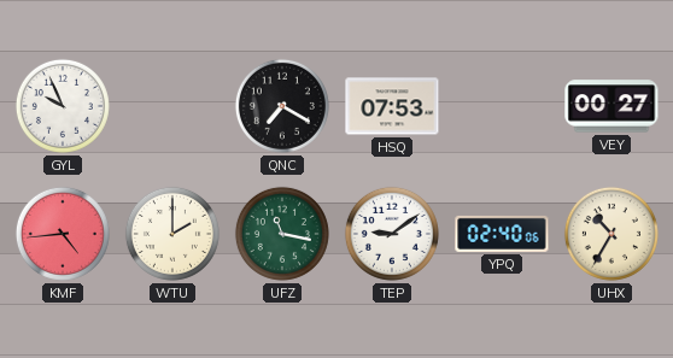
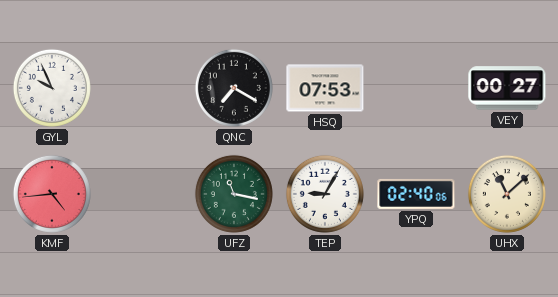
WTU: 2:00 -> none
TEP: 9:09 -> 9:05
UHX: 10:35 -> 11:08
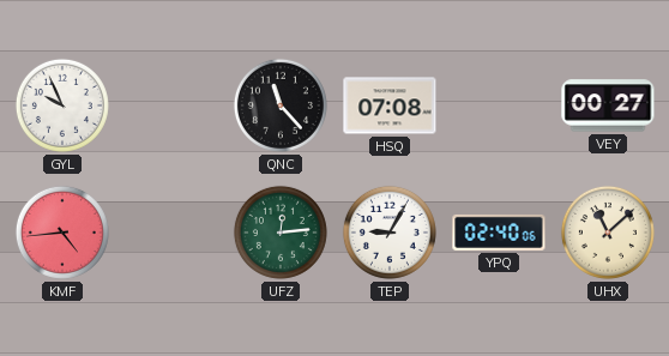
QNC: 7:20 -> 11:23
HSQ: 07:53 -> 07:08
UFZ: 11:17 -> 12:14
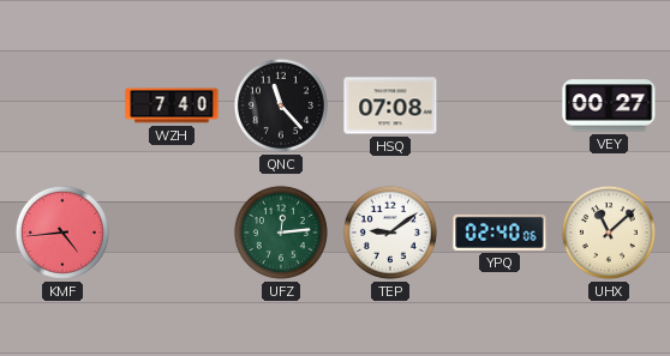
GYL: 9:56 -> none
WZH: none -> 7:40
TEP: 9:05 -> 9:09
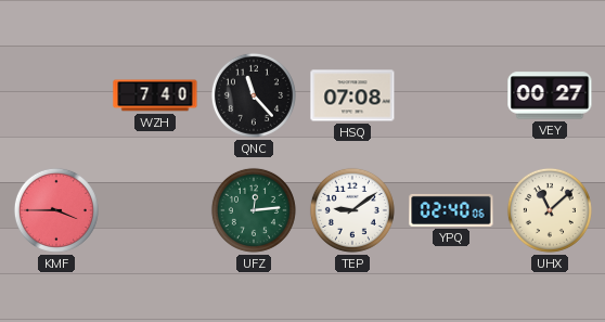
KMF: 4:44 -> 3:45
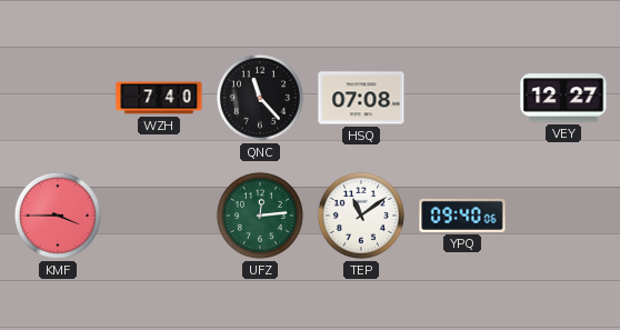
VEY: 00:27 -> 12:27
TEP: 9:09 -> 11:09
YPQ: 02:40 -> 09:40
UHX: 11:08 -> none
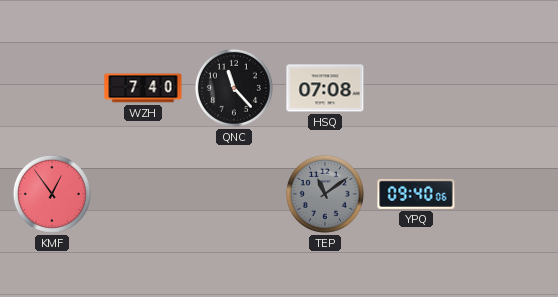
VEY: 12:27 -> none
KMF: 3:45 -> 12:54
UFZ: 12:14 -> none
TEP dial: white -> grey
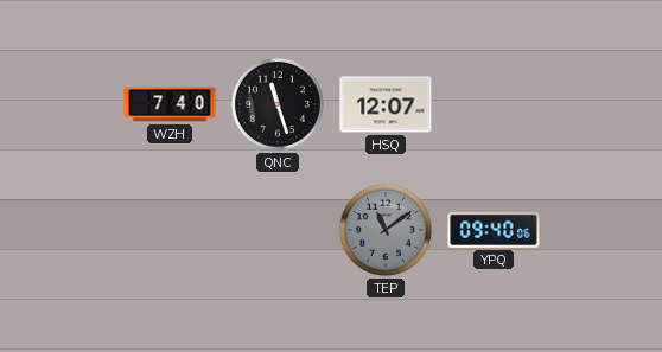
QNC: 11:23 -> 11:27
HSQ: 07:08 -> 12:07
KMF: 12:54 -> none
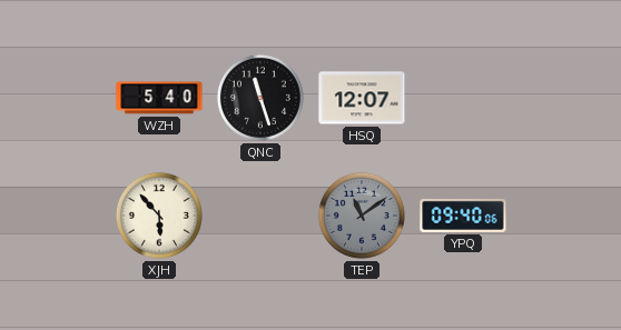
WZH: 7:40 -> 5:40
XJH: none -> 5:53
